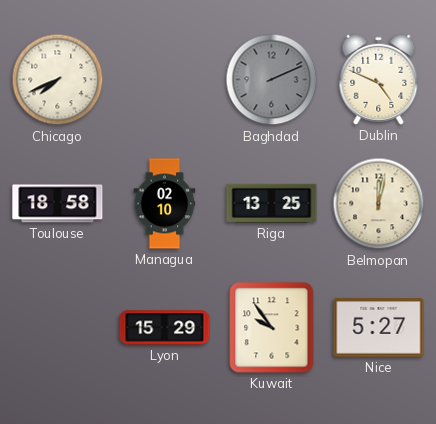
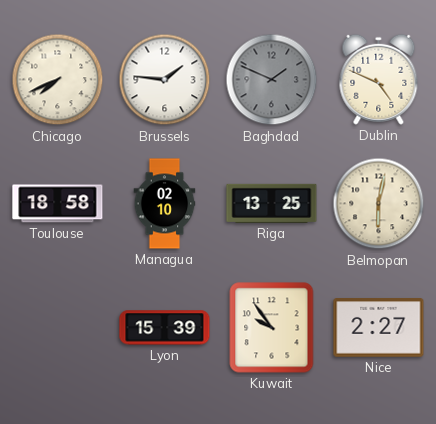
Brussels: none -> 1:46
Baghdad: 2:11 -> 1:49
Belmopan: 12:02 -> 6:02
Lyon: 15:29 -> 15:39
Nice: 5:27 -> 2:27
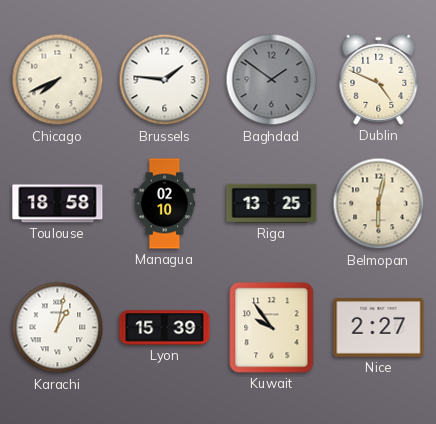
Baghdad: 1:49 -> 1:51
Karachi: none -> 1:02
